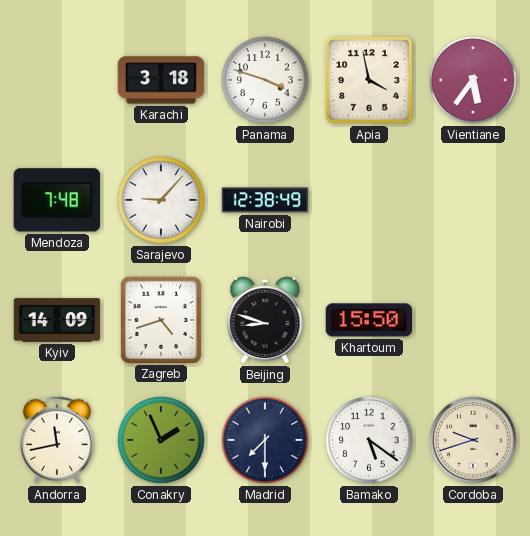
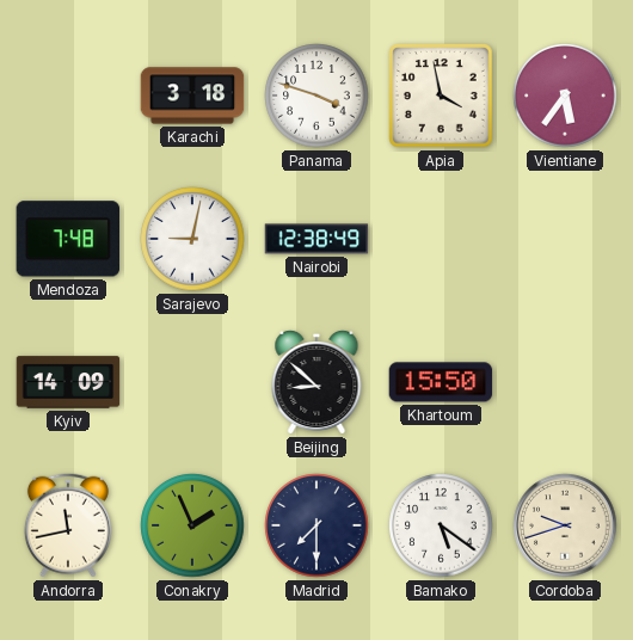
Sarajevo: 9:07 -> 9:02
Zagreb: 4:42 -> none
Beijing: 8:48 -> 8:52
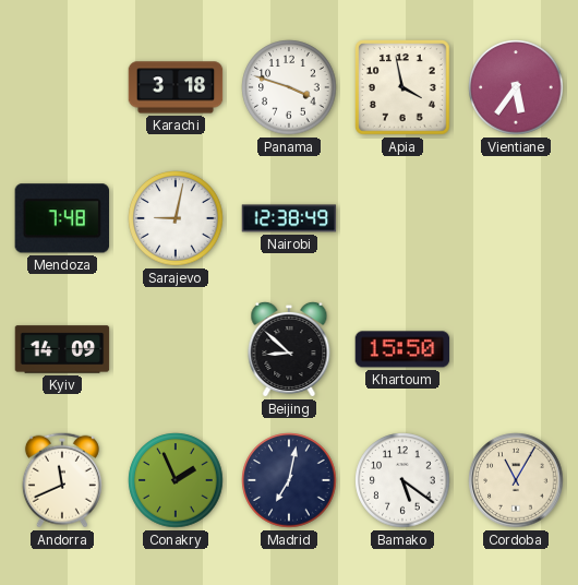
Andorra: 11:43 -> 11:41
Madrid: 7:30 -> 7:02
Cordoba: 9:42 -> 11:05
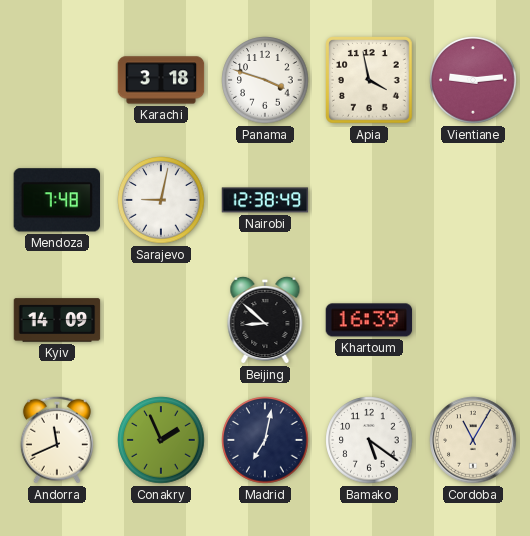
Vientiane: 5:36 -> 9:14
Khartoum: 15:50 -> 16:39
